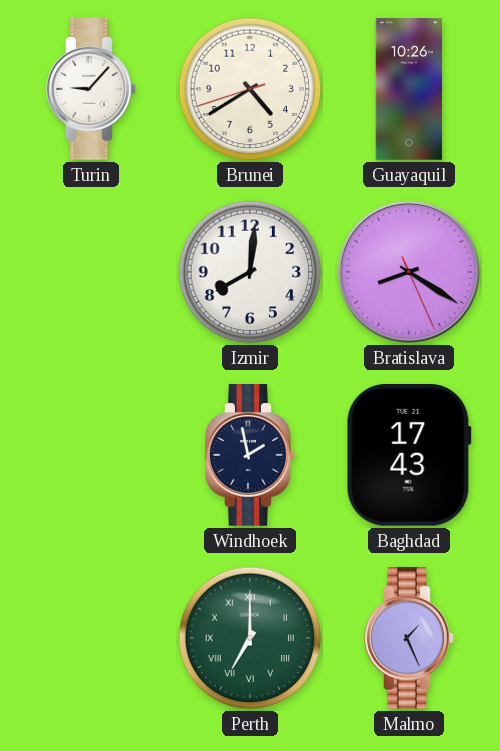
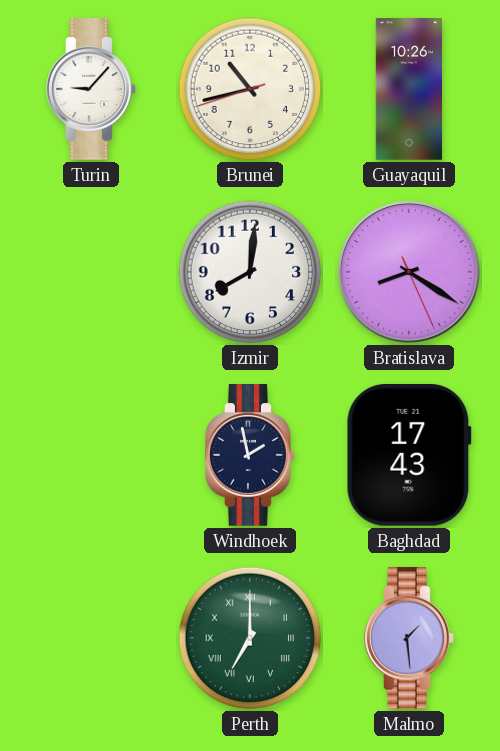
Brunei: 4:39 -> 10:42
Malmo: 1:26 -> 1:29
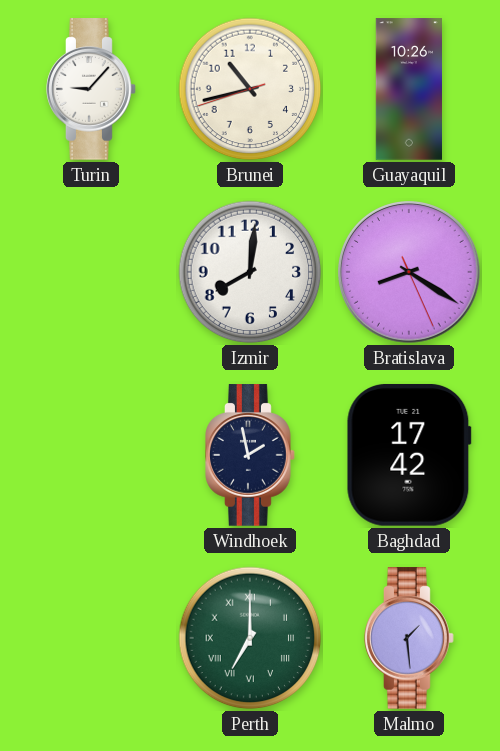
Baghdad: 17:43 -> 17:42
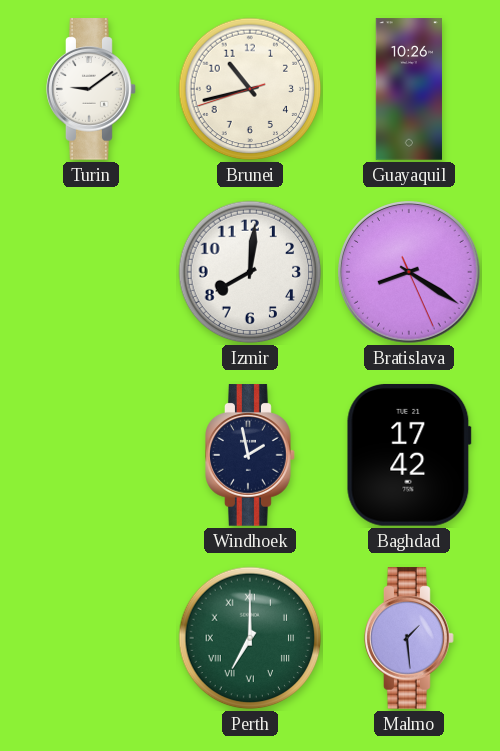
Turin: 9:07 -> 9:09
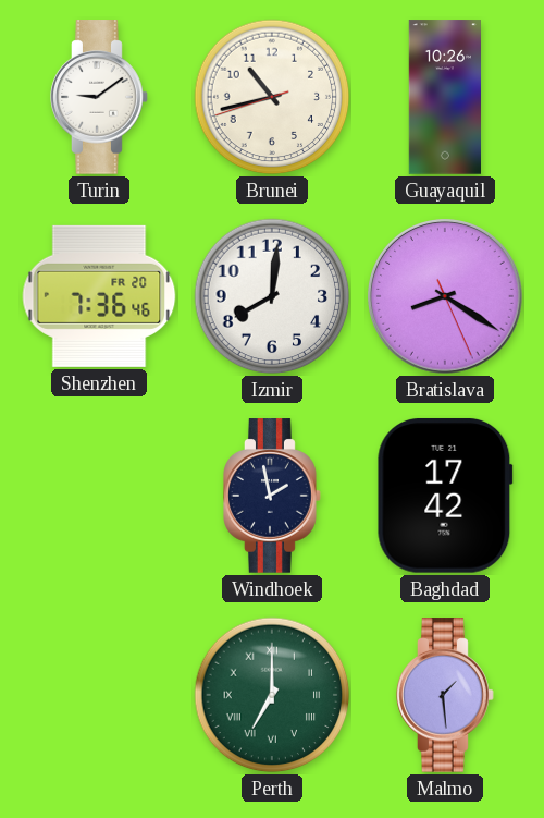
Shenzhen: none -> 7:36
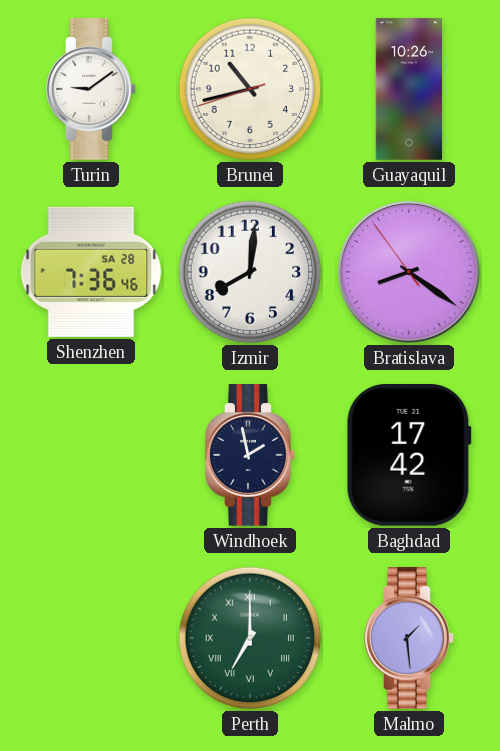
Shenzhen date: FR 20 -> SA 28
Bratislava: 8:20:26 -> 8:20:54
